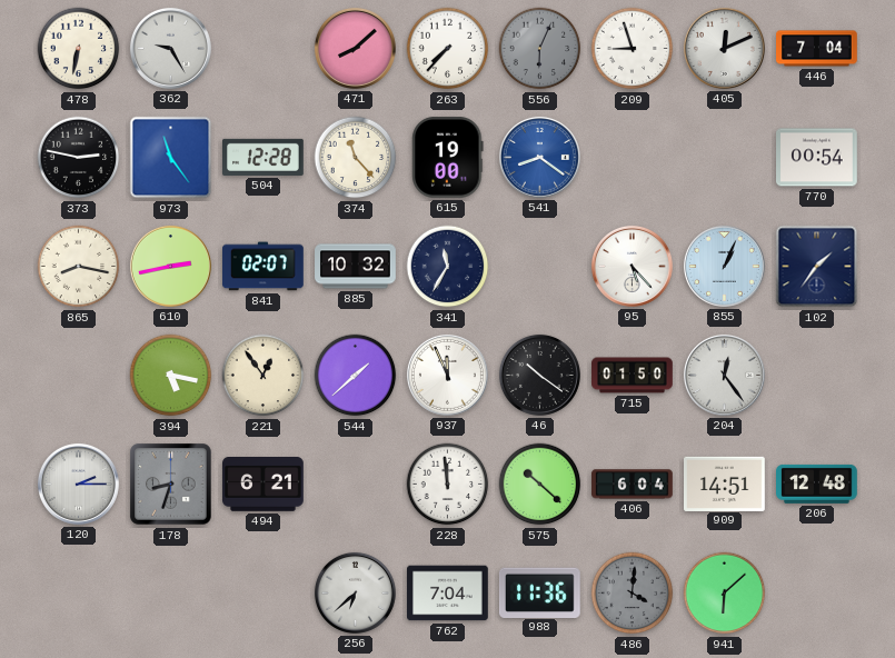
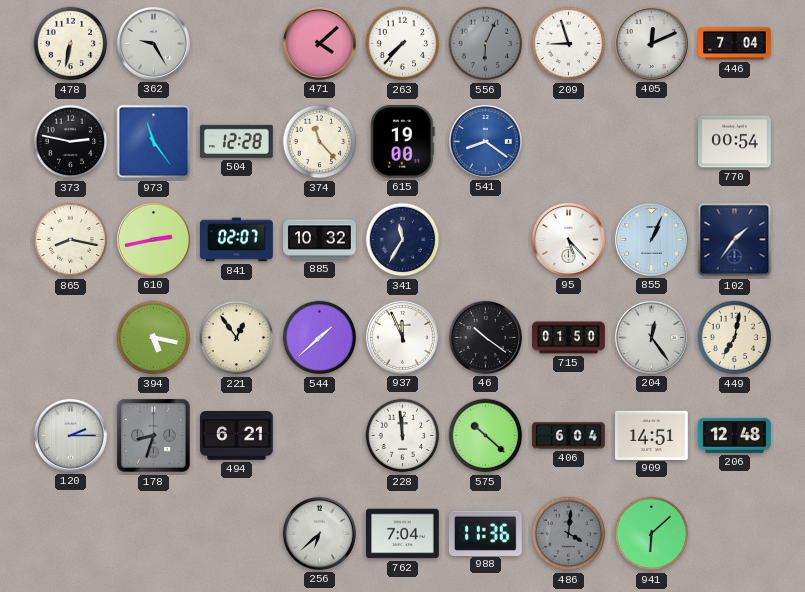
471: 8:08 -> 4:08
449: none -> 7:02
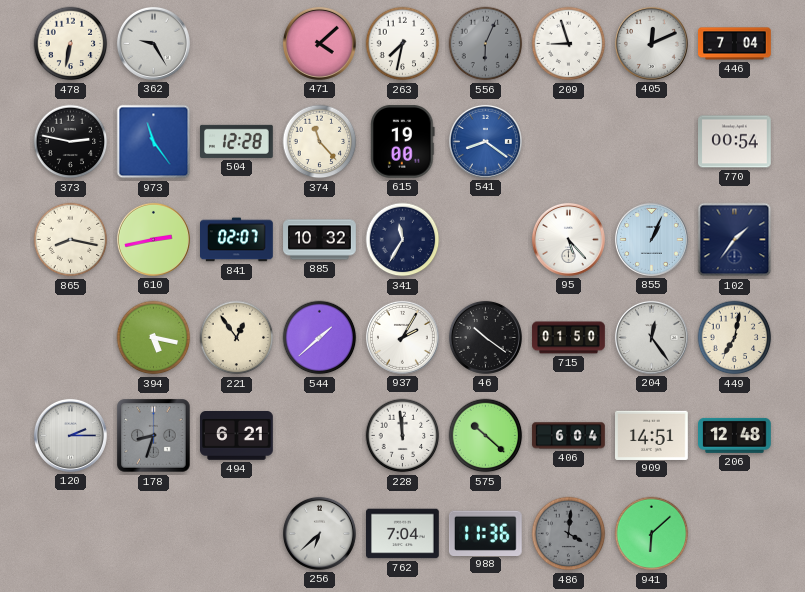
263: 7:37 -> 7:32
937: 11:56 -> 2:05
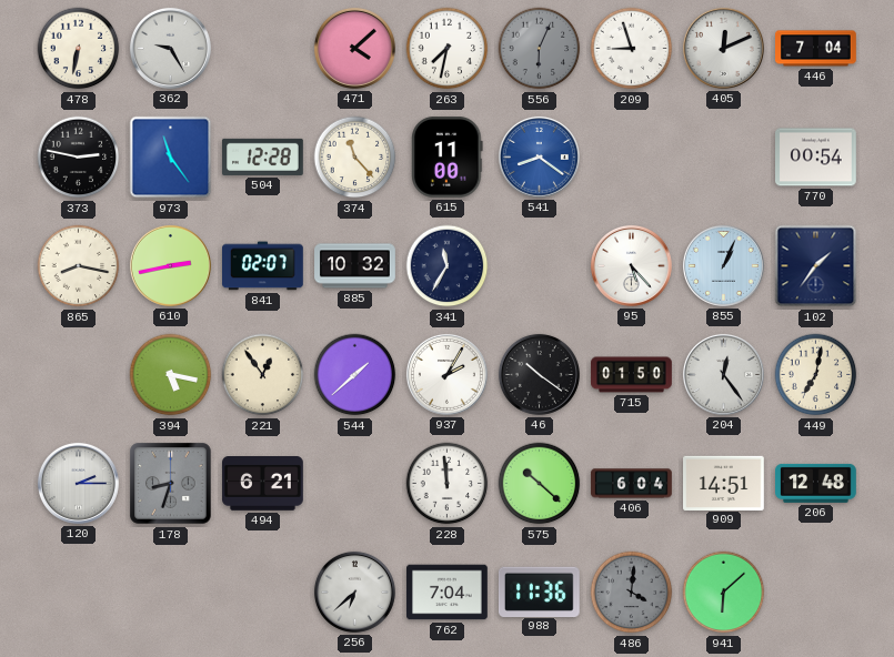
615: 19:00 -> 11:00
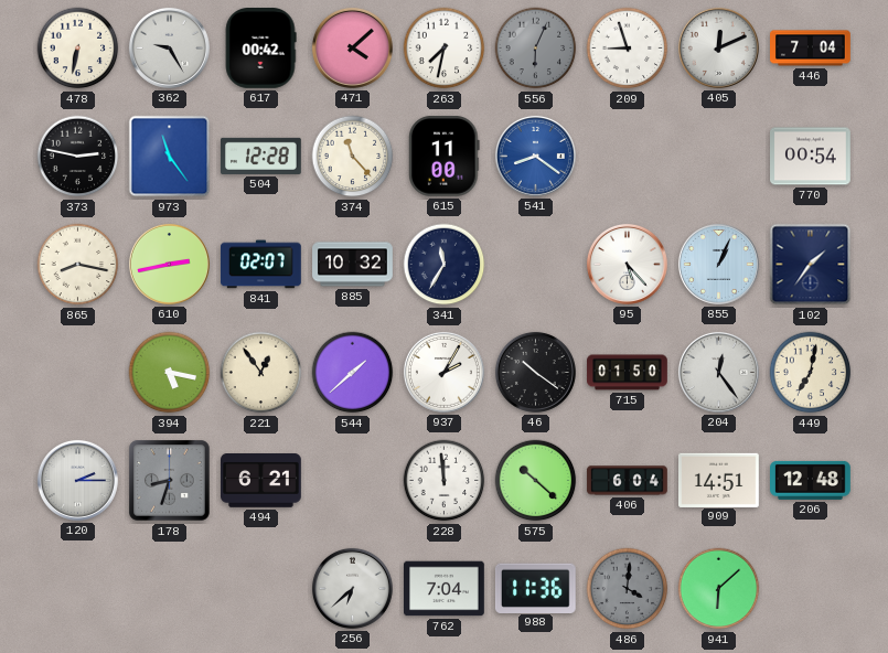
617: none -> 00:42
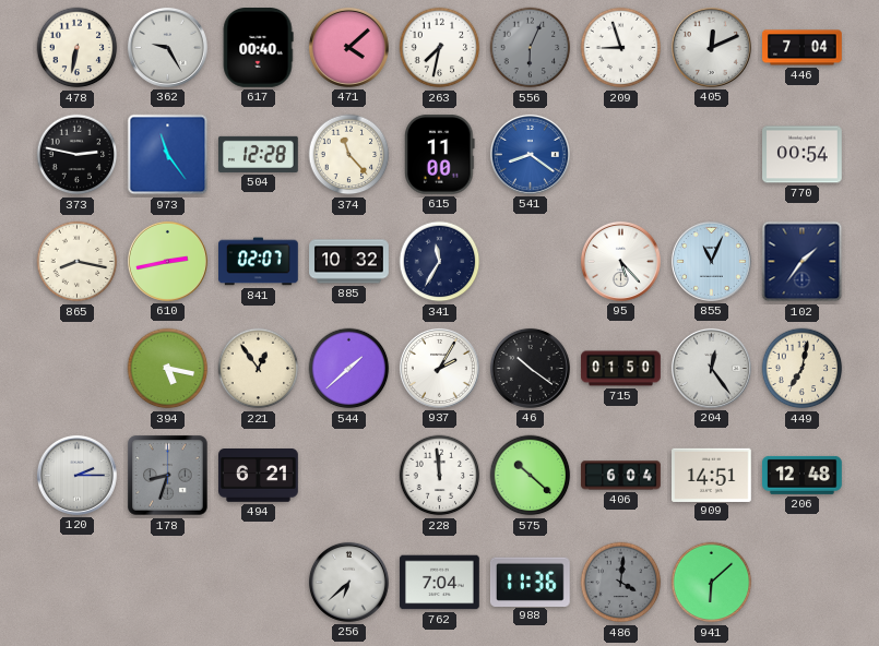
617: 00:42 -> 00:40
855: 1:04 -> 11:04
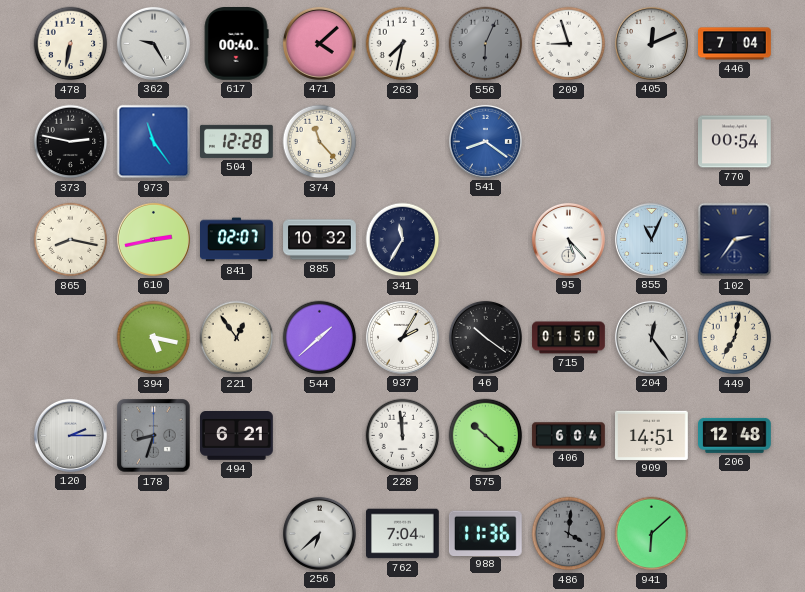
615: 11:00 -> none
102: 1:36 -> 2:36
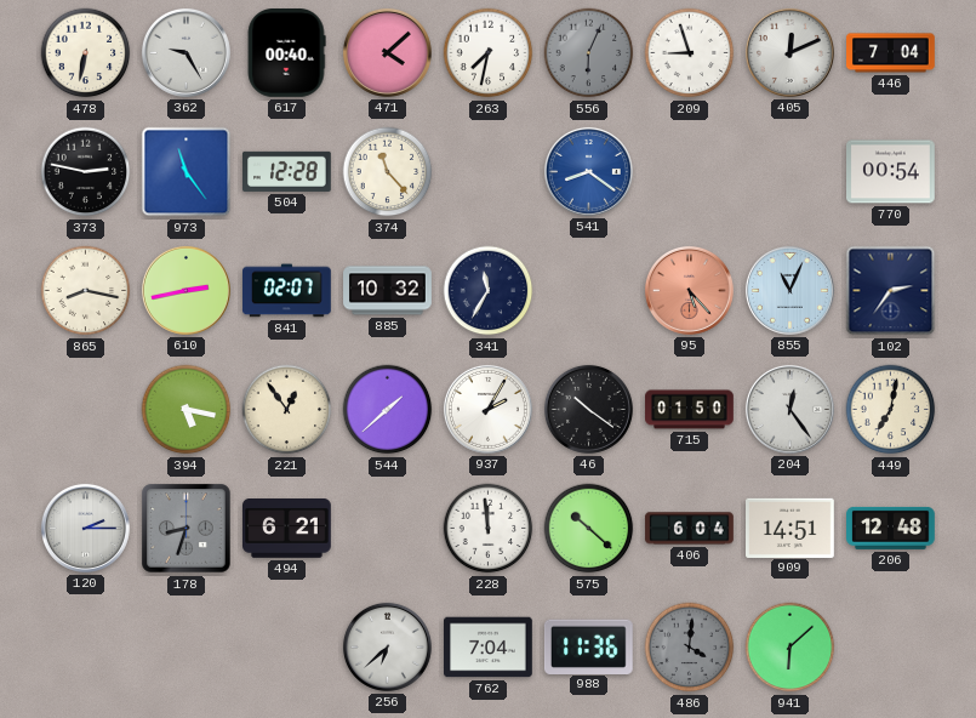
95 dial: white -> salmon
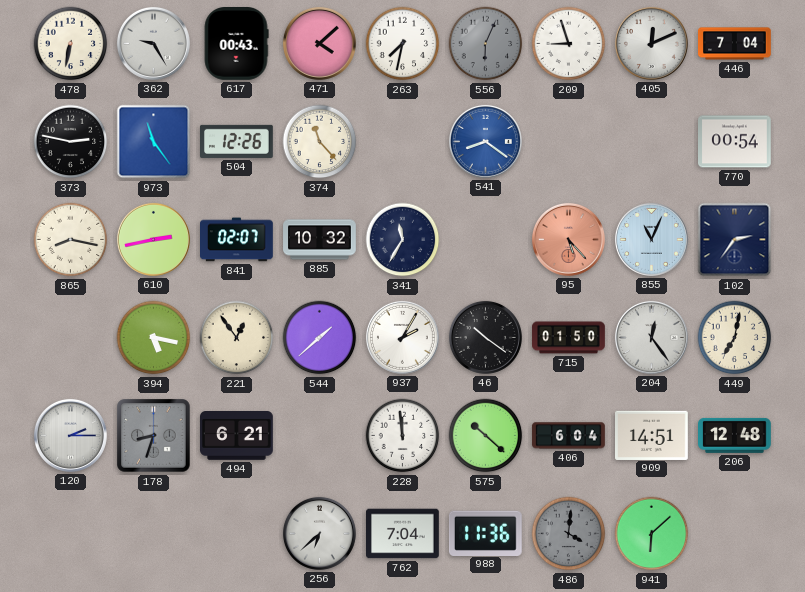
617: 00:40 -> 00:43
504: 12:28 -> 12:26
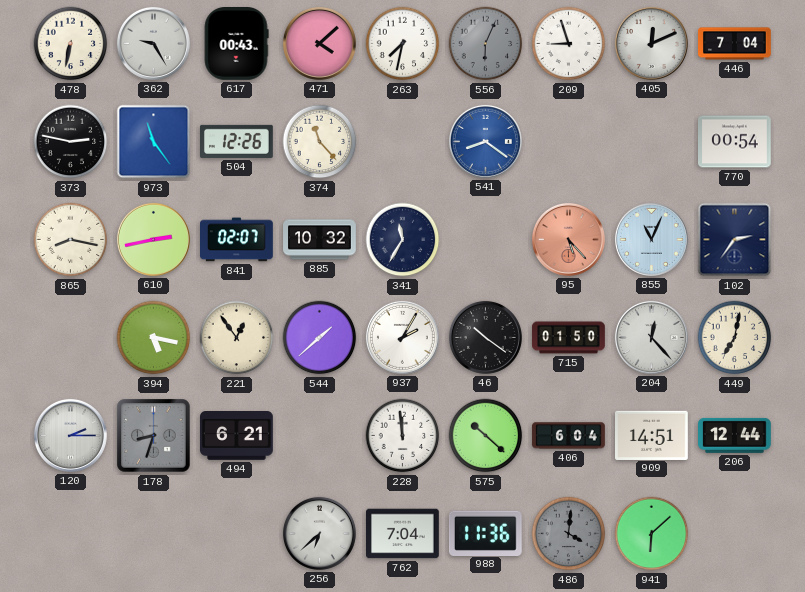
204: 12:24 -> 12:23
206: 12:48 -> 12:44
